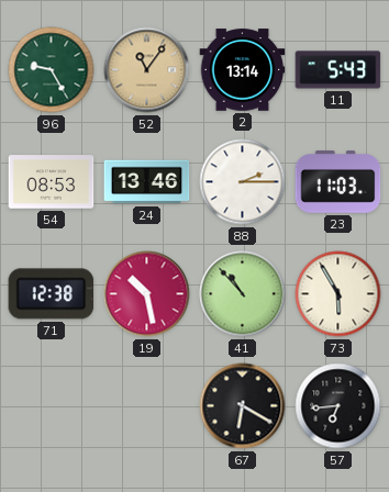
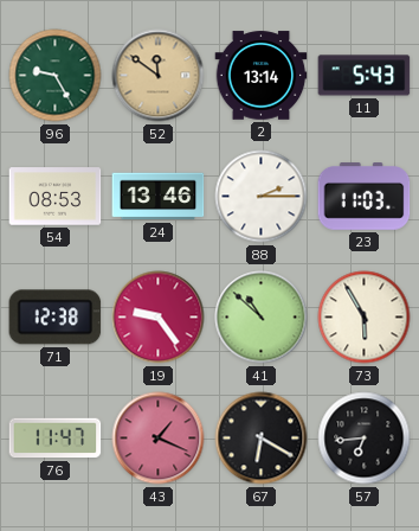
52: 11:06 -> 11:51
19: 10:28 -> 9:24
41: 10:53 -> 10:52
76: none -> 11:47
43: none -> 1:19
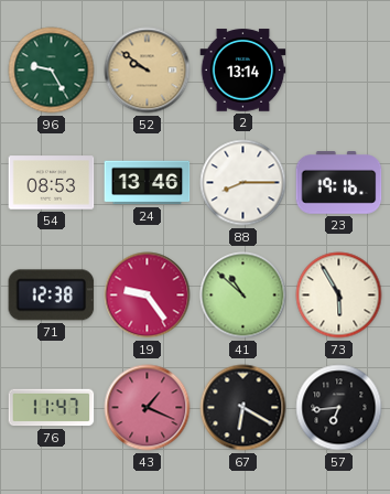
52: 11:51 -> 9:51
11: 5:43 -> none
88: 2:15 -> 8:15
23: 11:03 -> 19:16
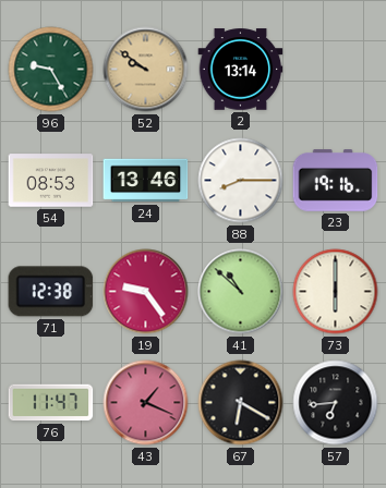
73: 5:55 -> 6:00
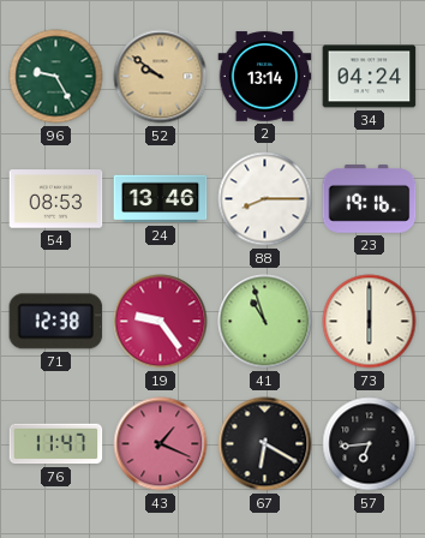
34: none -> 04:24
41: 10:52 -> 10:57
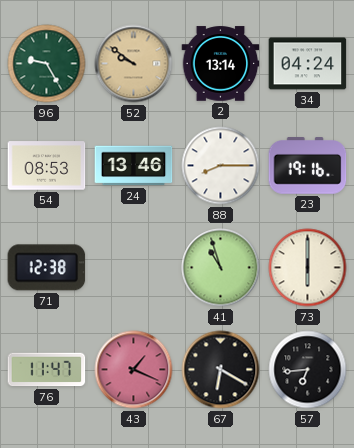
19: 9:24 -> none
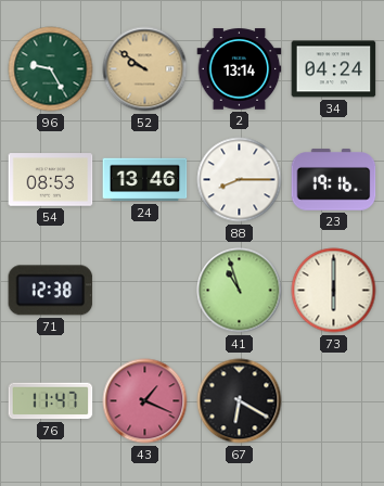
57: 6:44 -> none
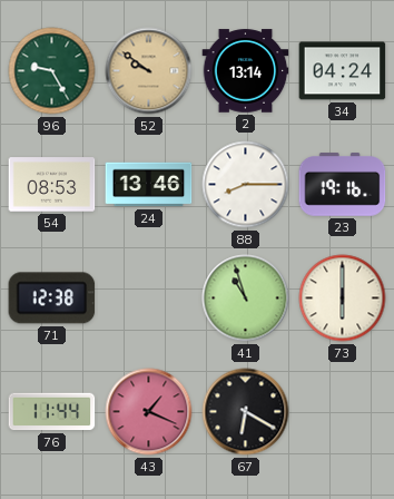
76: 11:47 -> 11:44
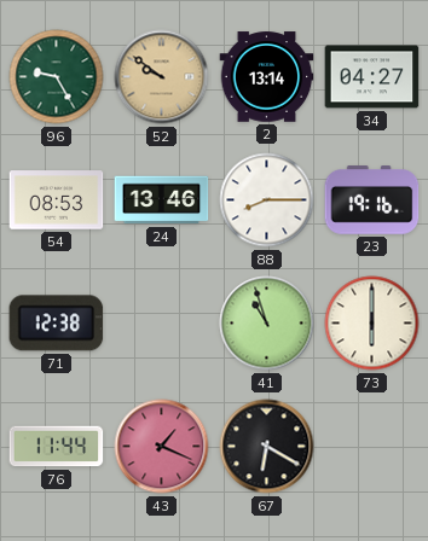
34: 04:24 -> 04:27
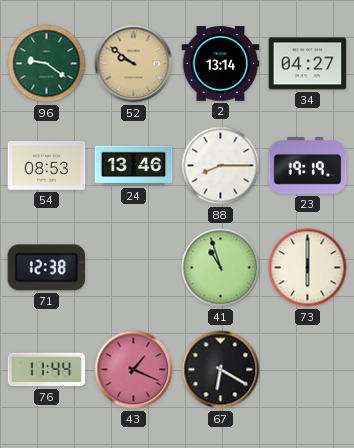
96: 9:25 -> 9:21
23: 19:16 -> 19:19
